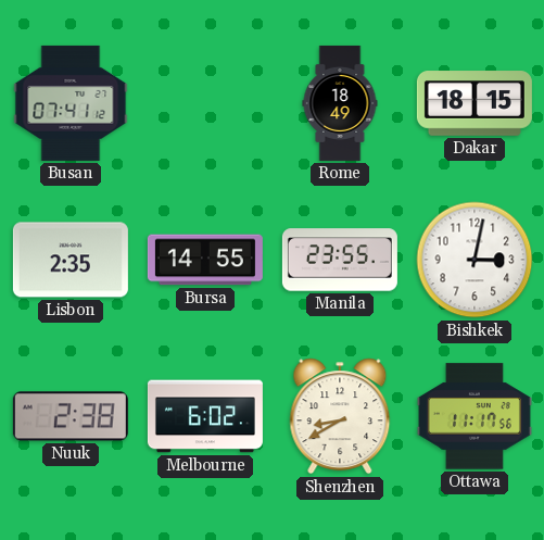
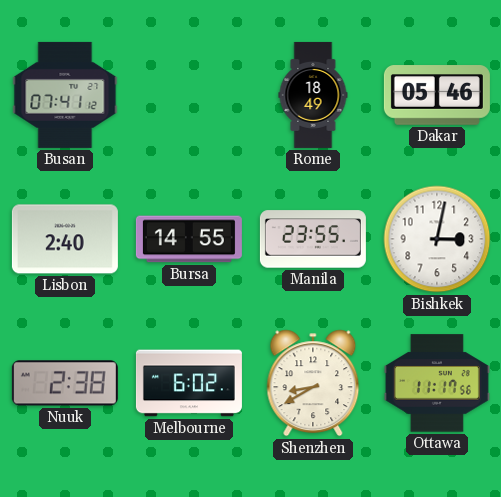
Dakar: 18:15 -> 05:46
Lisbon: 2:35 -> 2:40
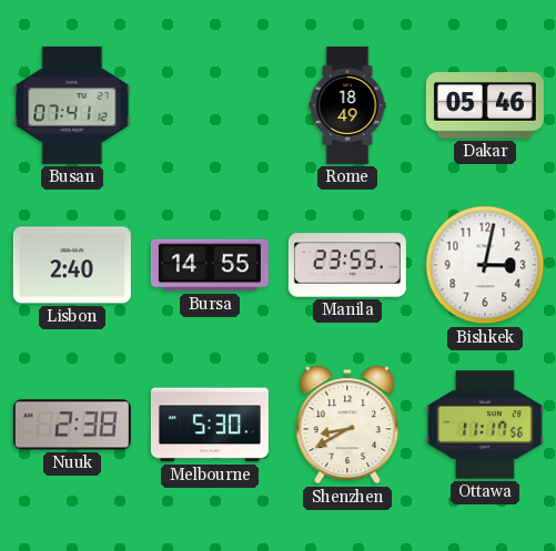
Melbourne: 6:02 -> 5:30
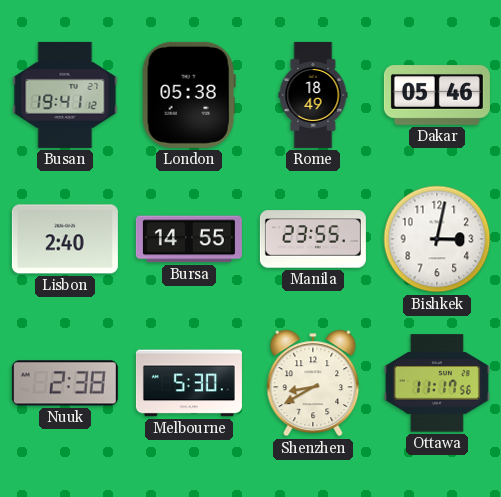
Busan: 07:41 -> 19:41
London: none -> 05:38
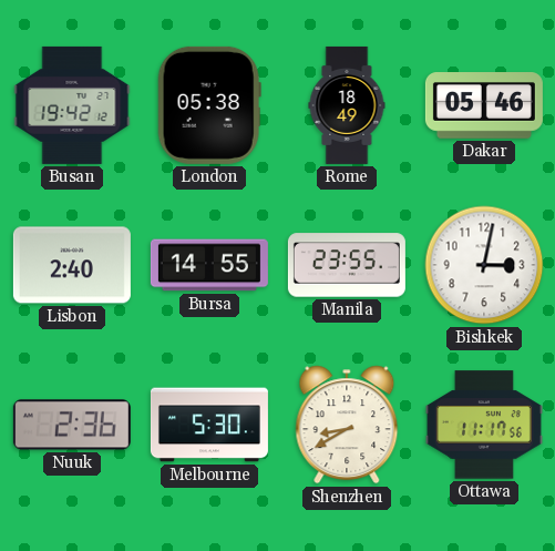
Busan: 19:41 -> 19:42
Nuuk: 2:38 -> 2:36
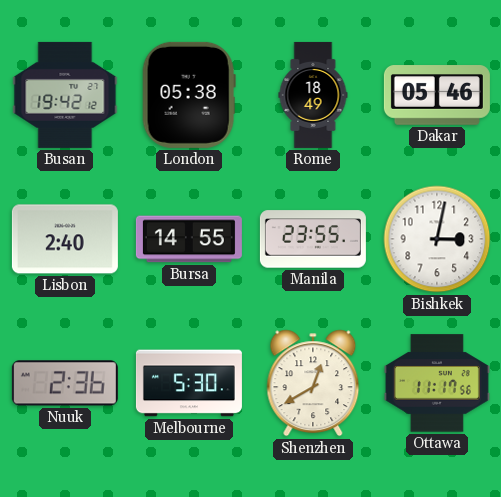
Shenzhen: 8:40 -> 12:40
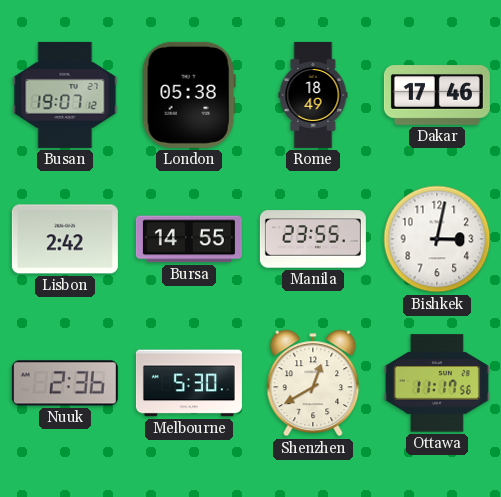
Busan: 19:42 -> 19:07
Dakar: 05:46 -> 17:46
Lisbon: 2:40 -> 2:42
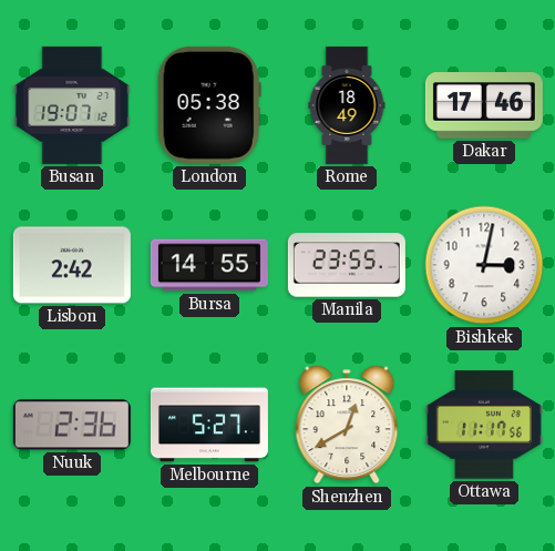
Melbourne: 5:30 -> 5:27
